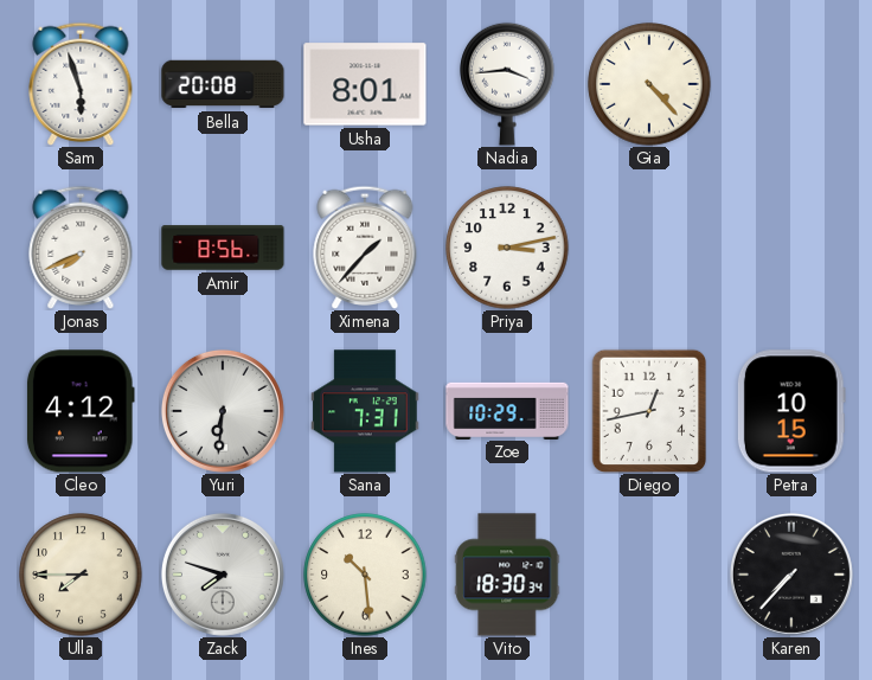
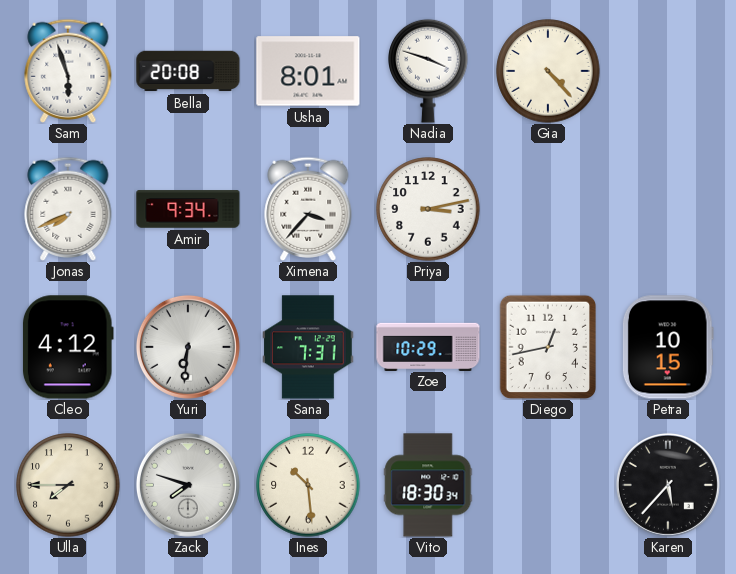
Nadia: 3:44 -> 3:48
Amir: 8:56 -> 9:34
Ximena: 1:37 -> 3:37
Karen: 7:37 -> 5:37
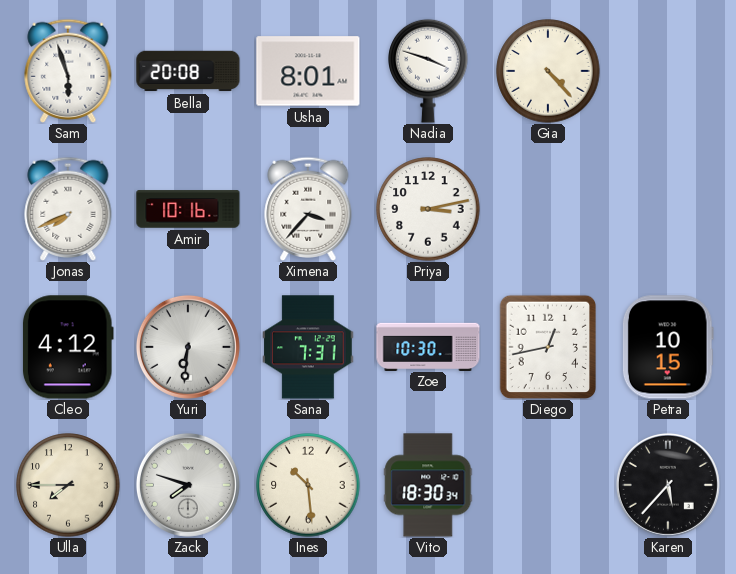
Amir: 9:34 -> 10:16
Zoe: 10:29 -> 10:30
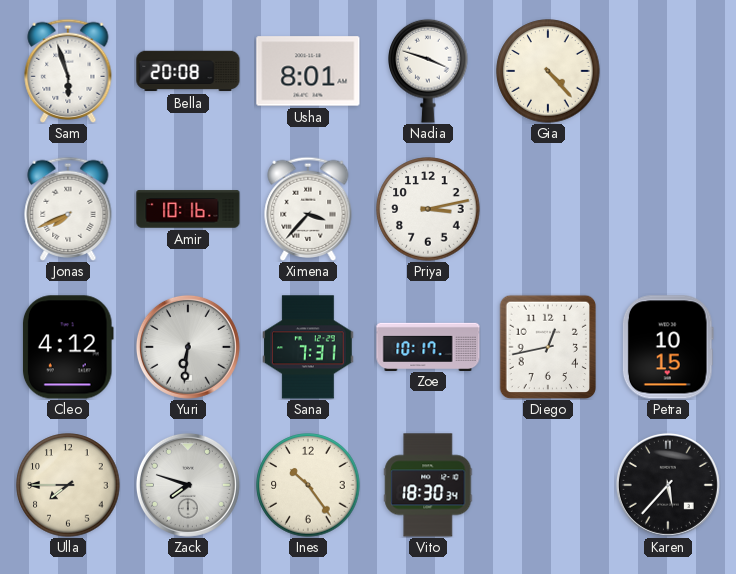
Zoe: 10:30 -> 10:17
Ines: 10:29 -> 10:24
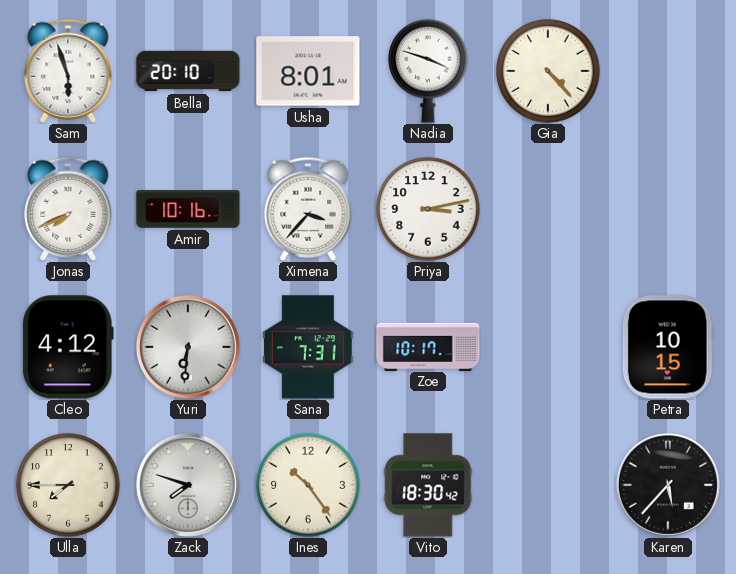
Bella: 20:08 -> 20:10
Diego: 12:43 -> none
Vito: 18:30:34 -> 18:30:42
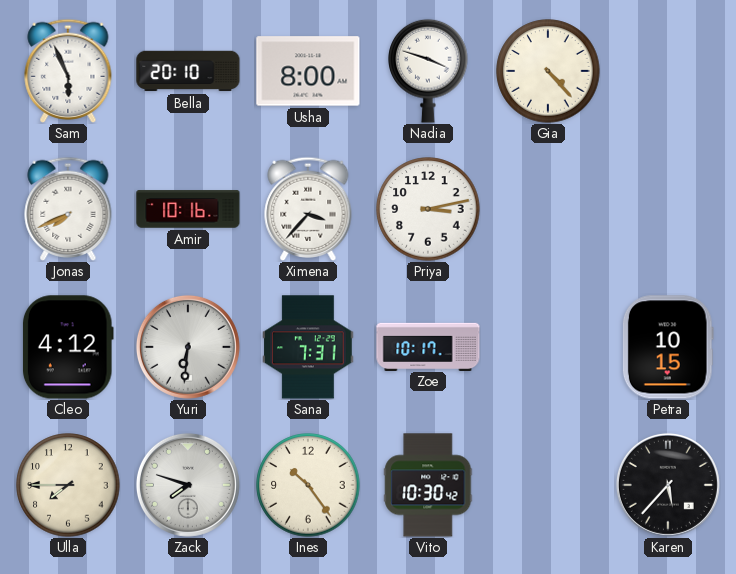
Sam: 5:57 -> 5:56
Usha: 8:01 -> 8:00
Vito: 18:30 -> 10:30
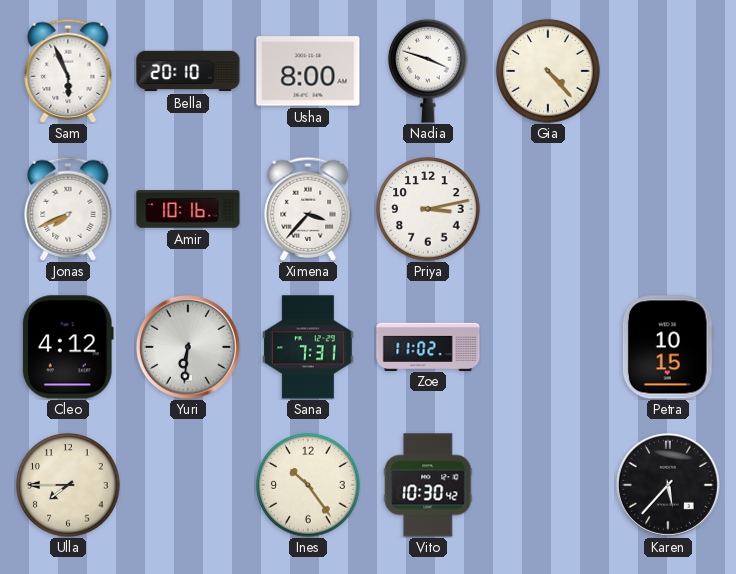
Zoe: 10:17 -> 11:02
Zack: 7:48 -> none
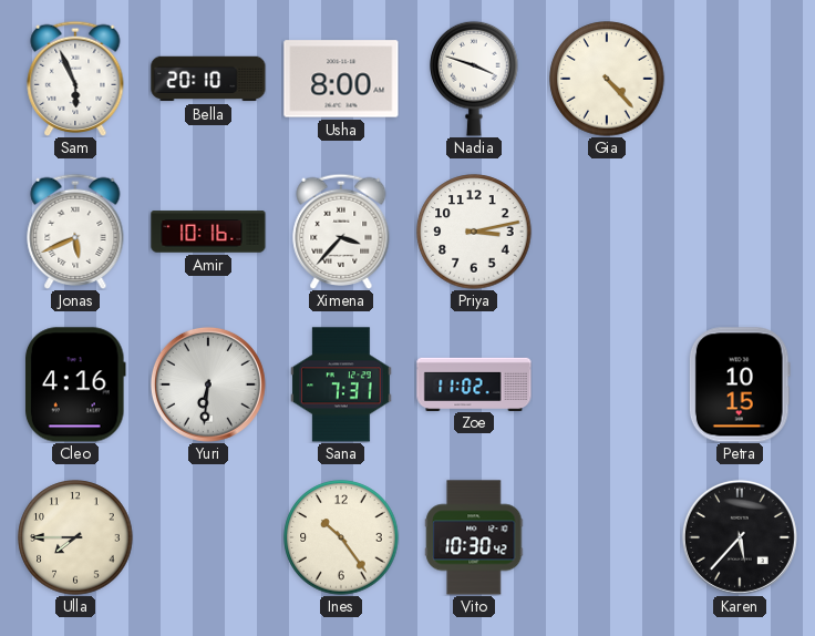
Jonas: 7:41 -> 5:41
Cleo: 4:12 -> 4:16
